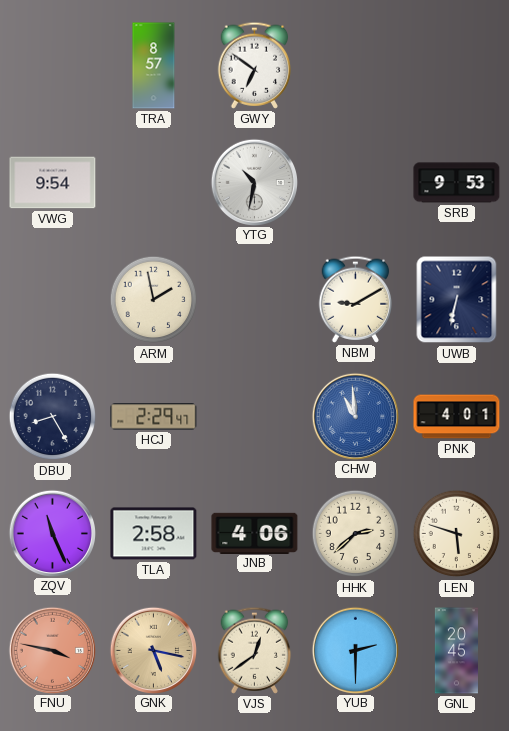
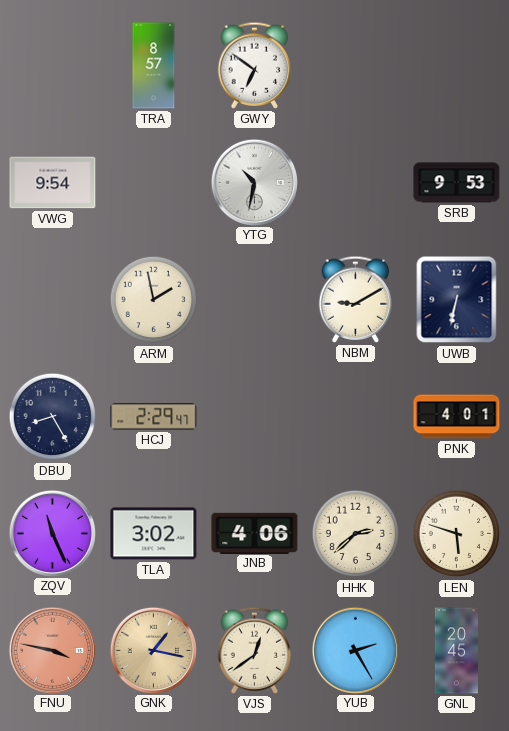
CHW: 10:59 -> none
TLA: 2:58 -> 3:02
GNK: 5:17 -> 1:17
YUB: 2:30 -> 2:25
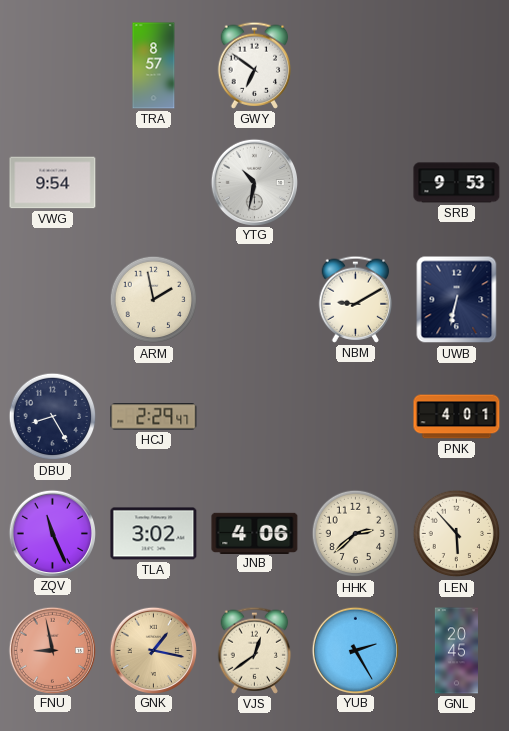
LEN: 5:48 -> 5:53
FNU: 3:47 -> 8:58
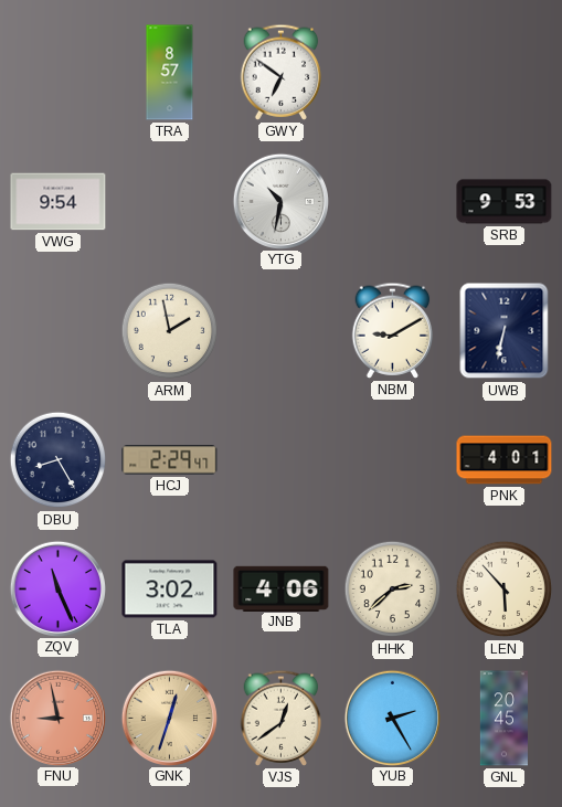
GNK: 1:17 -> 12:33
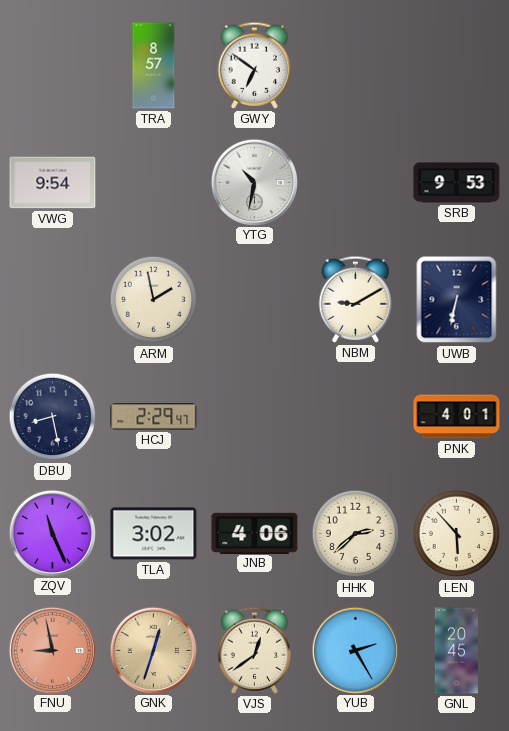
DBU: 8:25 -> 8:28
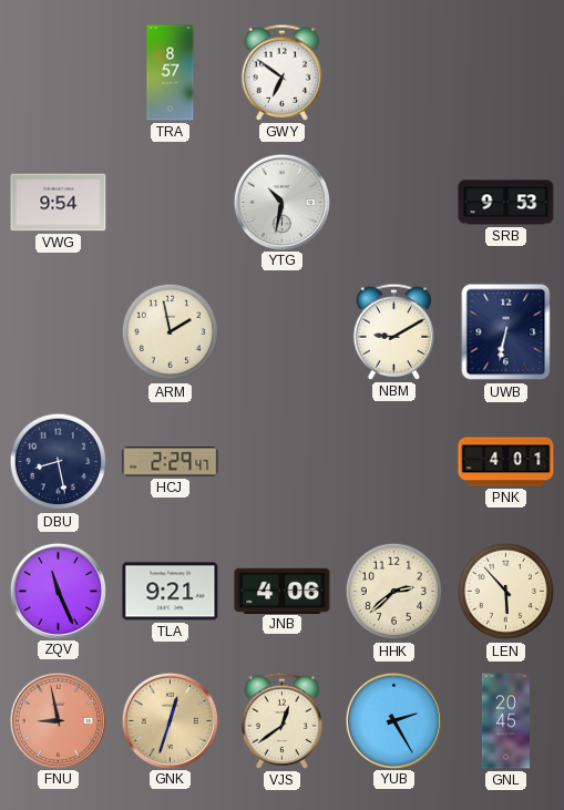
TLA: 3:02 -> 9:21
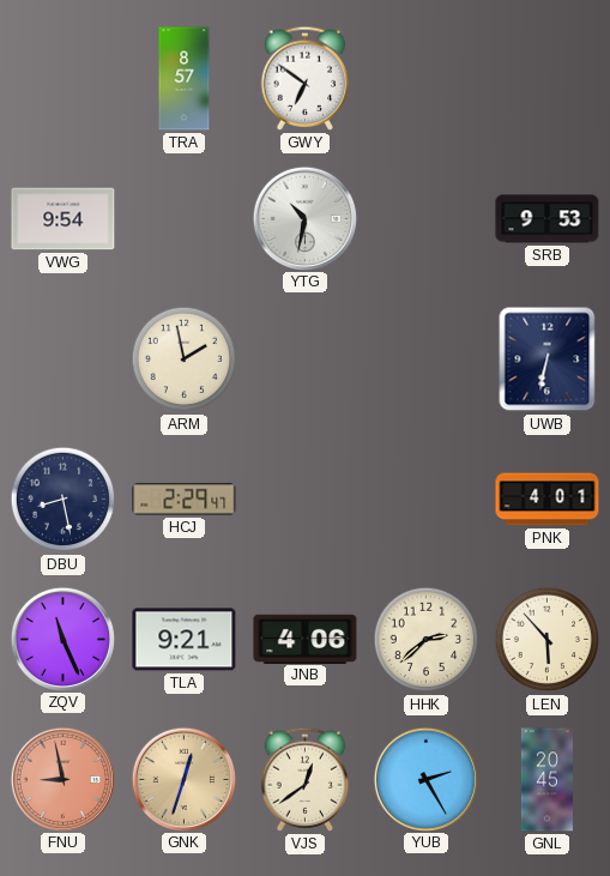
NBM: 9:10 -> none
